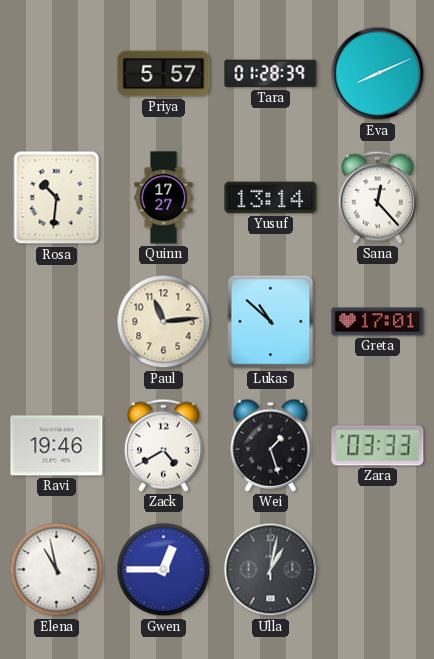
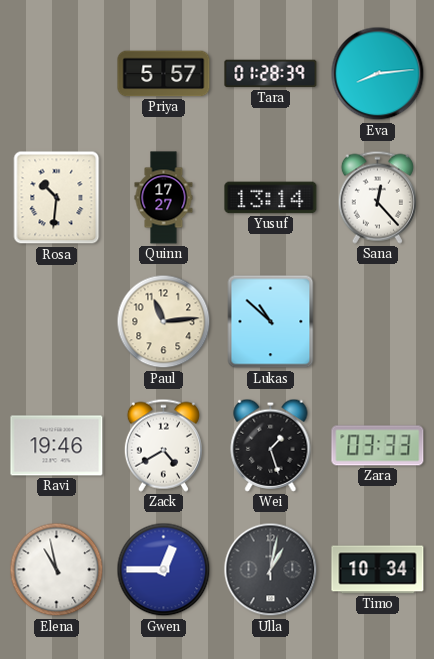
Eva: 8:11 -> 8:14
Greta: 17:01 -> none
Timo: none -> 10:34
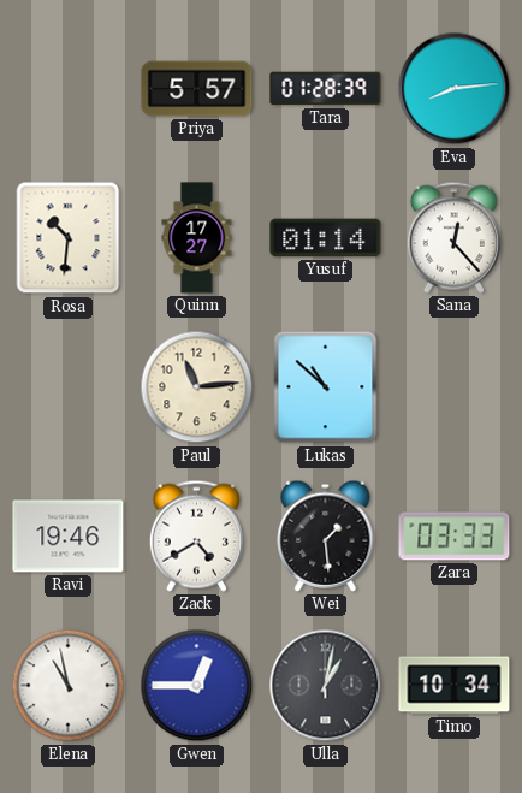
Yusuf: 13:14 -> 01:14
Wei: 1:27 -> 1:29
